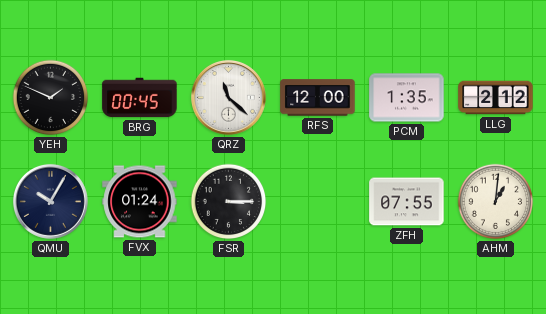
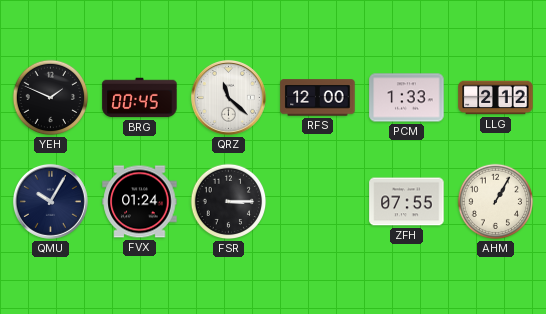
PCM: 1:35 -> 1:33
AHM: 1:01 -> 1:05
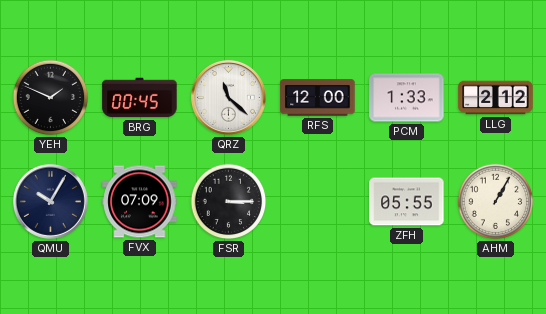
FVX: 01:24 -> 07:09
ZFH: 07:55 -> 05:55
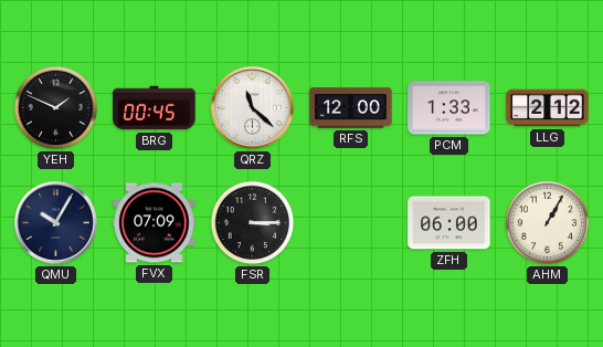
ZFH: 05:55 -> 06:00
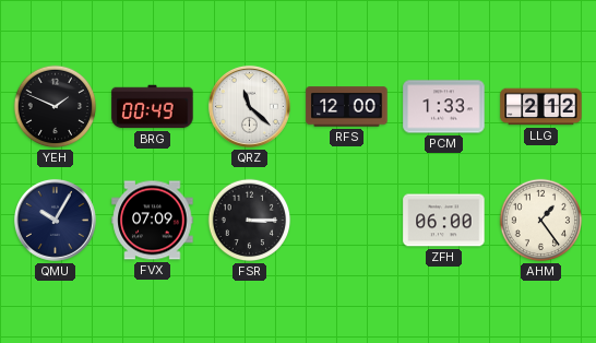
BRG: 00:45 -> 00:49
AHM: 1:05 -> 1:24
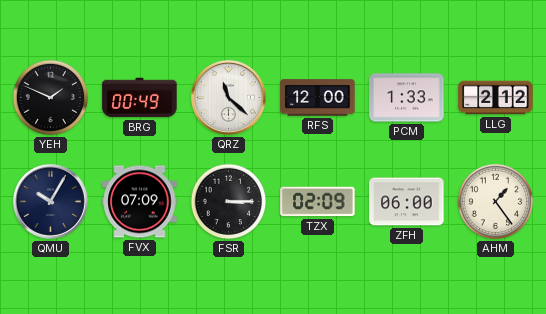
TZX: none -> 02:09
